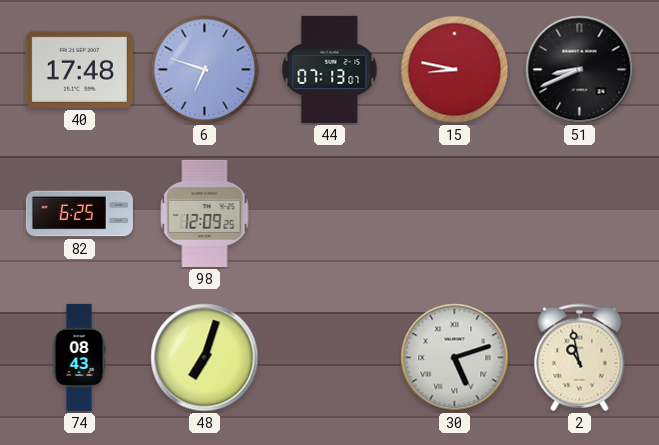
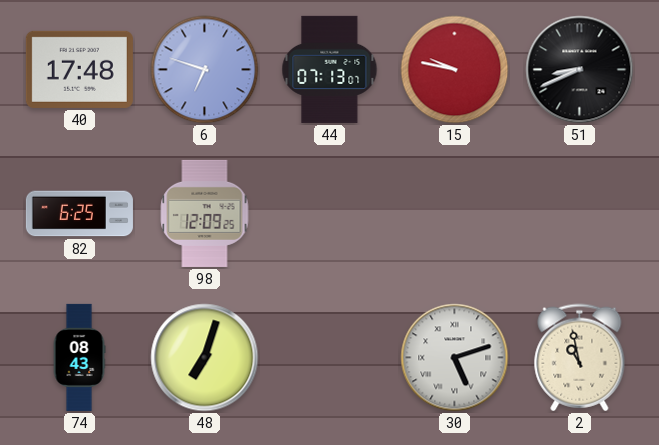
15: 8:47 -> 9:47
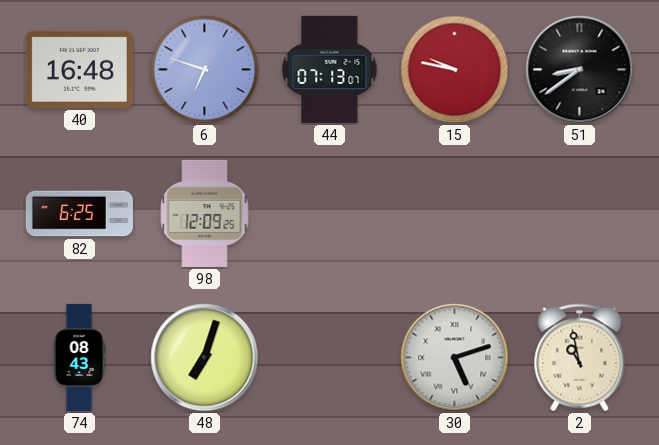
40: 17:48 -> 16:48
51: 8:41 -> 8:39
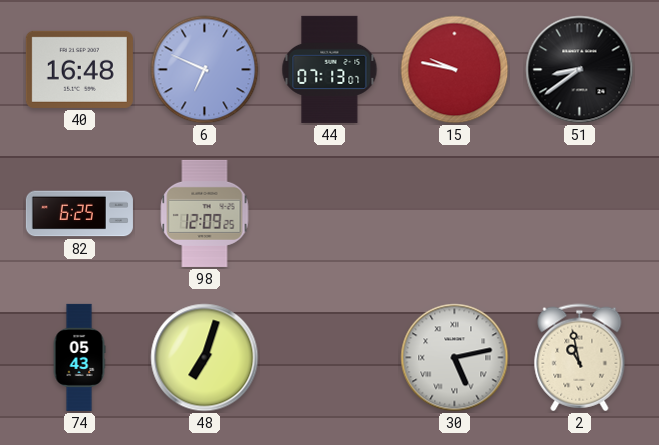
6: 6:48 -> 6:49
74: 08:43 -> 05:43
30: 5:12 -> 5:13
